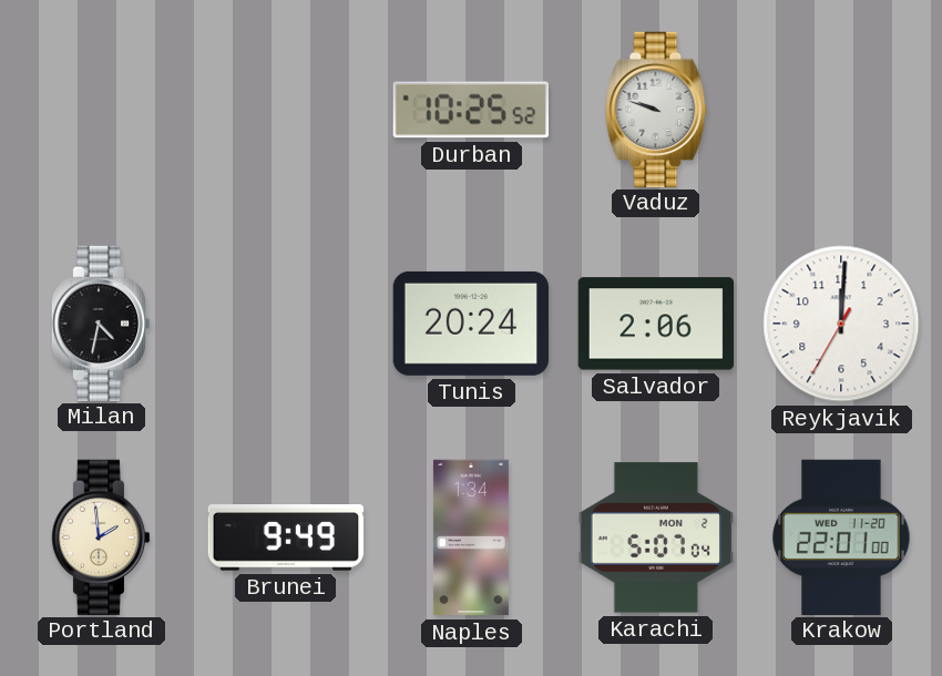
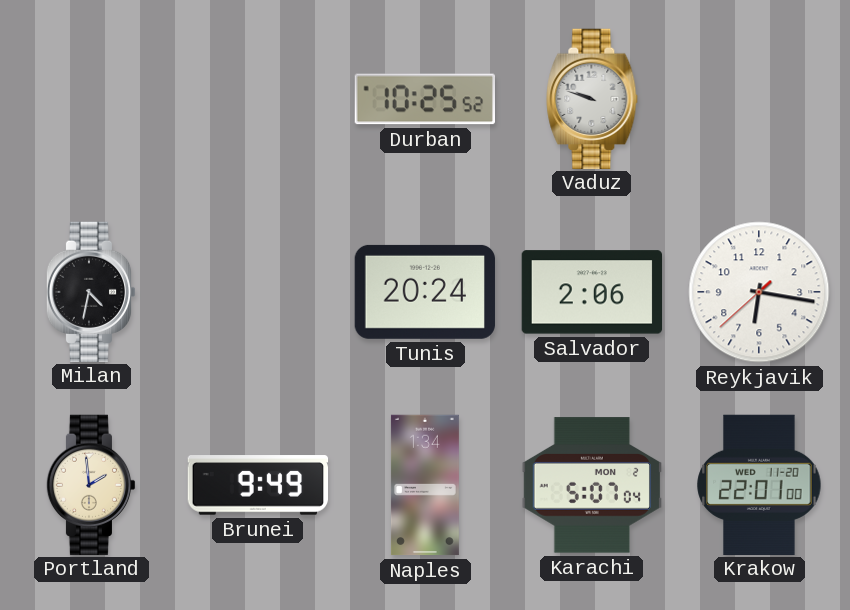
Reykjavik: 12:00 -> 6:16
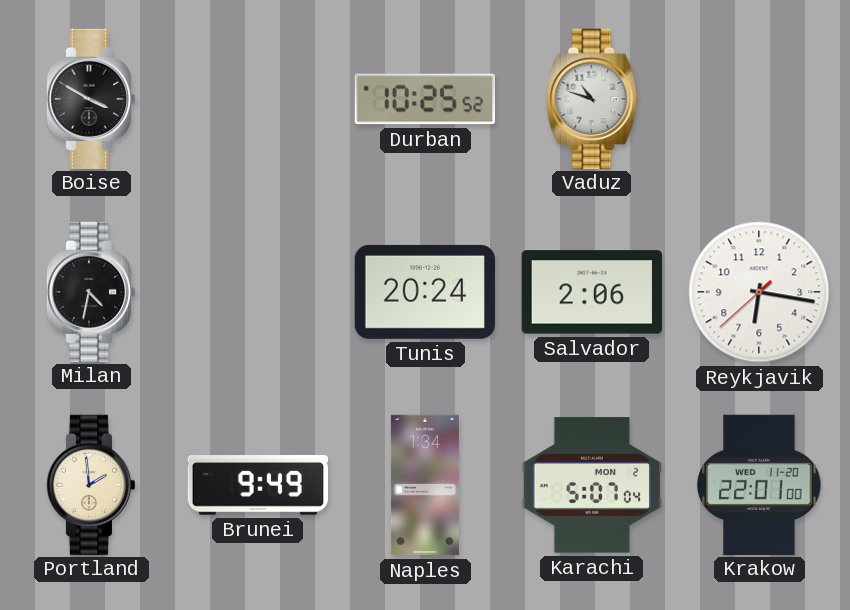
Boise: none -> 3:50
Vaduz: 9:48 -> 10:48
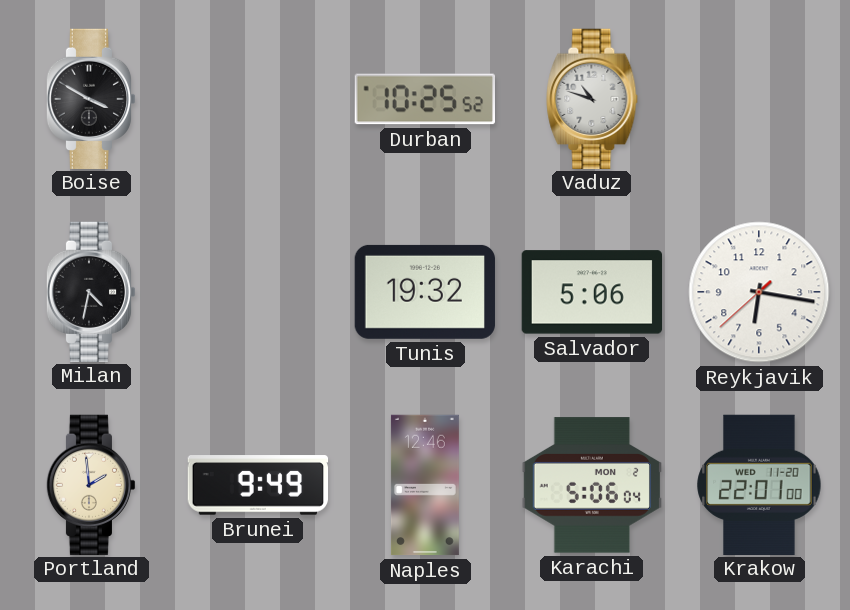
Tunis: 20:24 -> 19:32
Salvador: 2:06 -> 5:06
Naples: 1:34 -> 12:46
Karachi: 5:07 -> 5:06
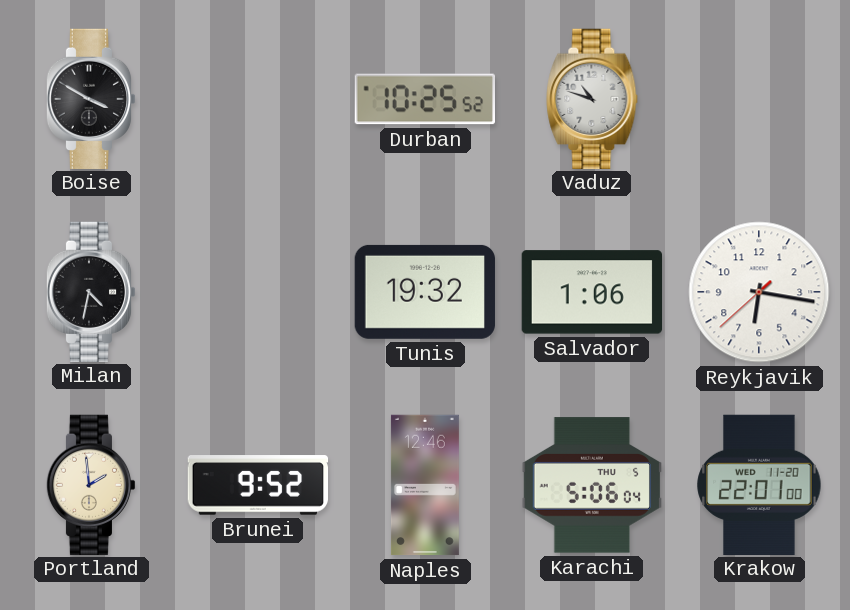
Salvador: 5:06 -> 1:06
Brunei: 9:49 -> 9:52
Karachi date: MON 2 -> THU 5
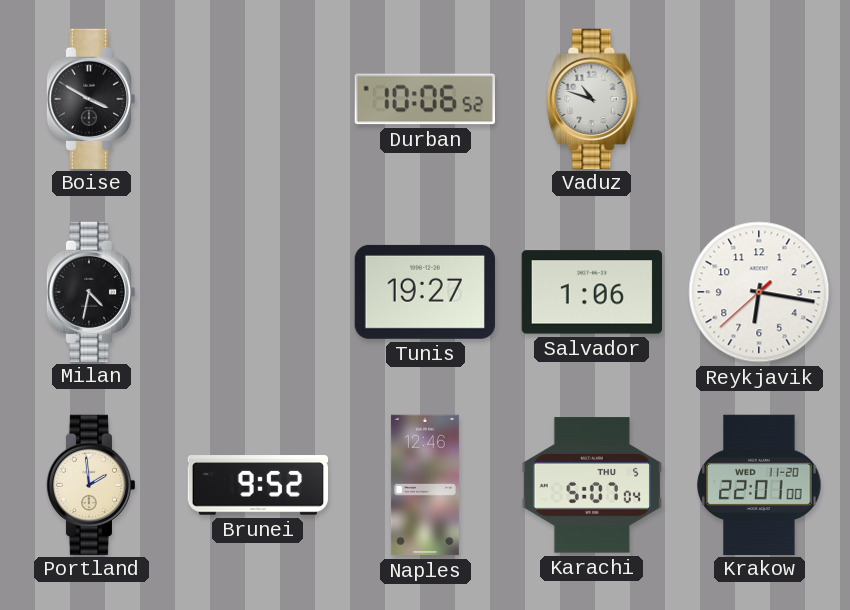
Durban: 10:25 -> 10:06
Tunis: 19:32 -> 19:27
Karachi: 5:06 -> 5:07
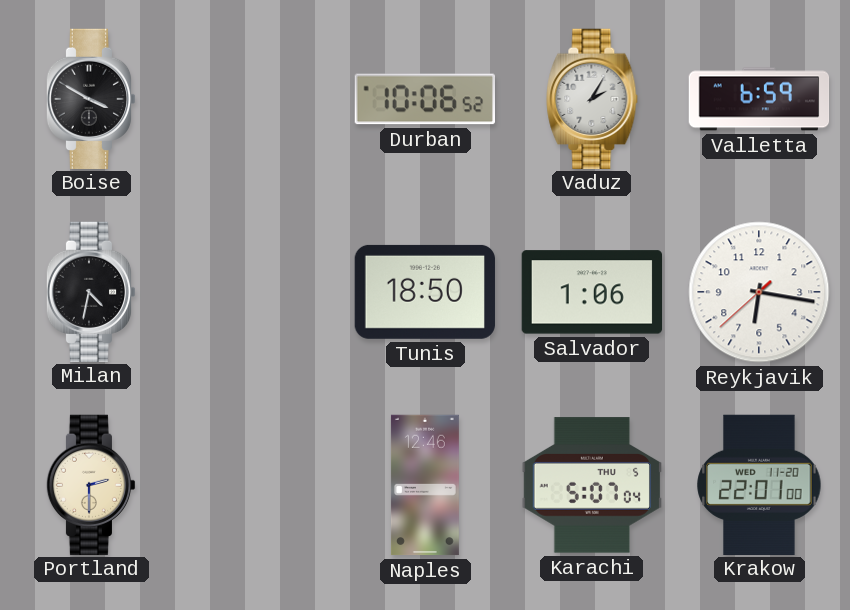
Vaduz: 10:48 -> 2:05
Valletta: none -> 6:59
Tunis: 19:27 -> 18:50
Portland: 1:59 -> 2:30
Brunei: 9:52 -> none
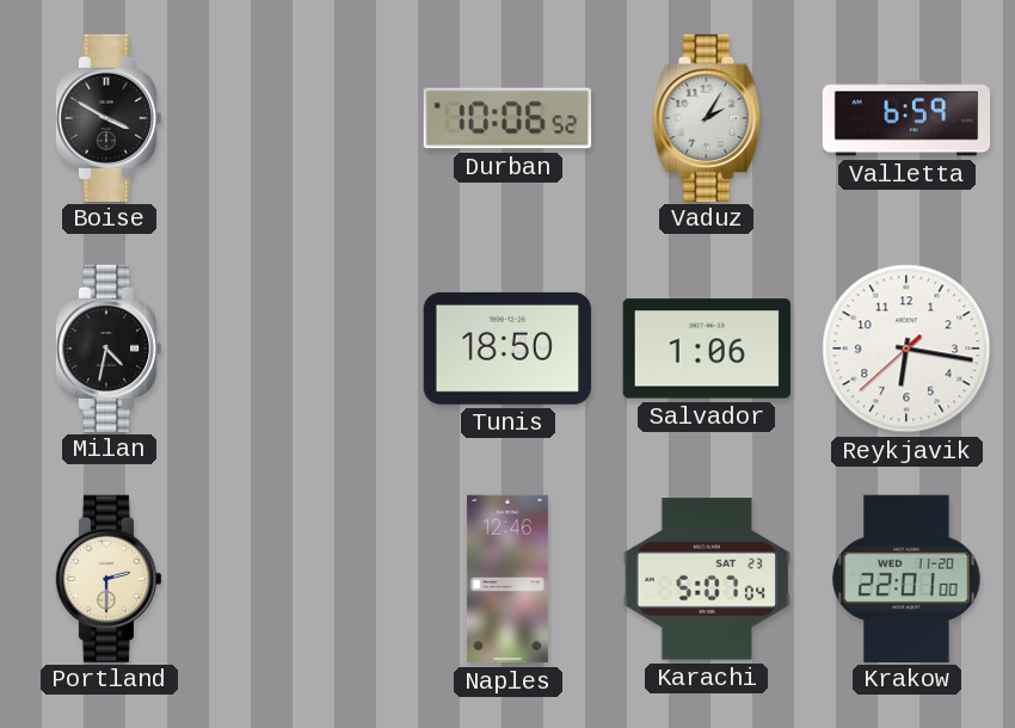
Karachi date: THU 5 -> SAT 23
